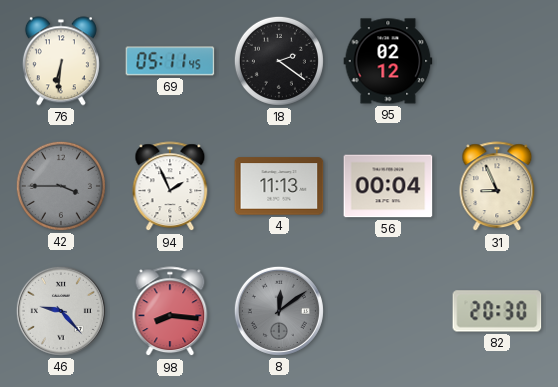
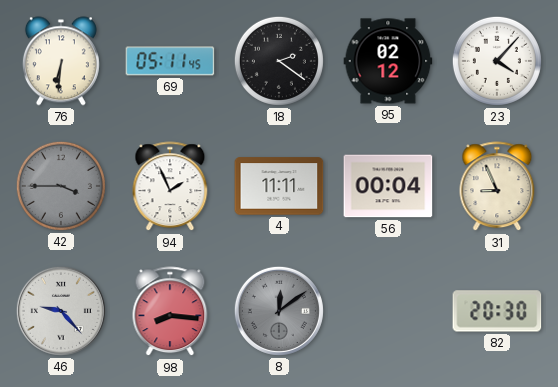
23: none -> 4:07
4: 11:13 -> 11:11
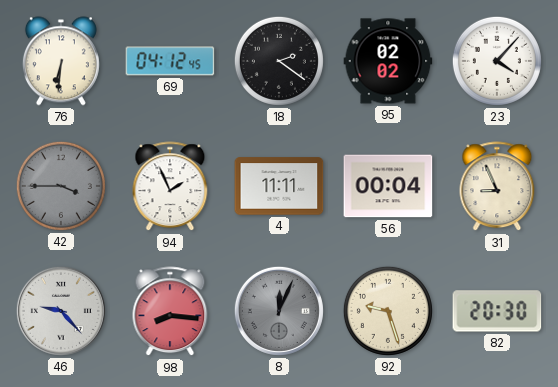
69: 05:11 -> 04:12
95: 02:12 -> 02:02
8: 12:09 -> 12:04
92: none -> 9:27
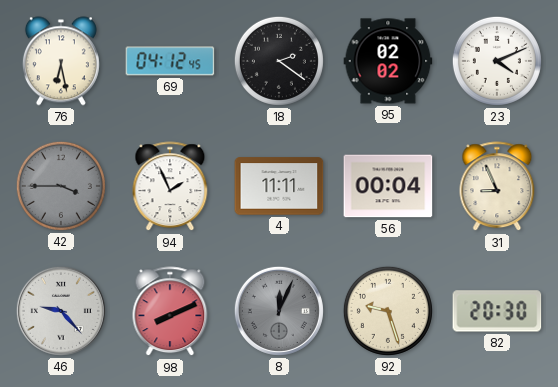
76: 6:31 -> 6:28
23: 4:07 -> 4:11
98: 8:16 -> 8:11
